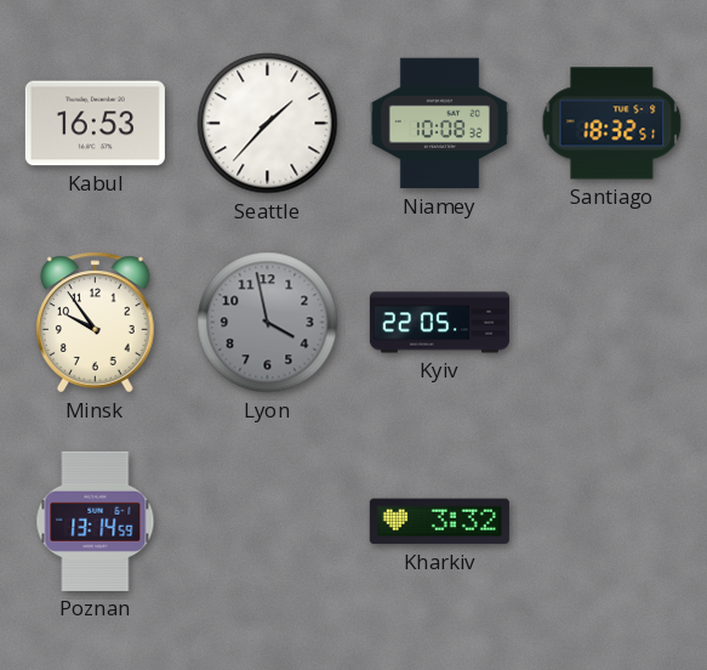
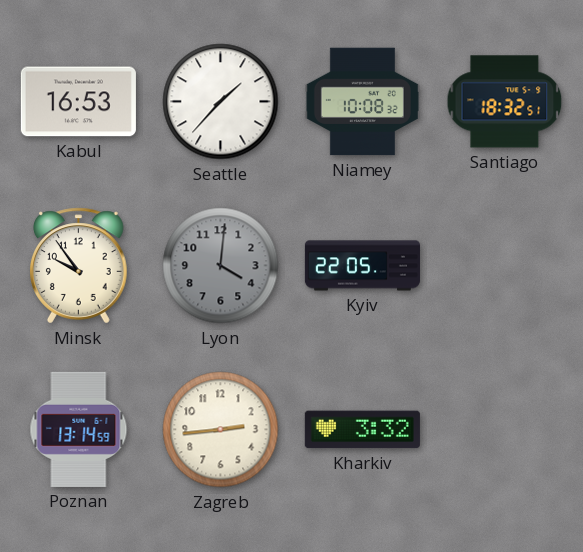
Lyon: 3:58 -> 4:01
Zagreb: none -> 2:44
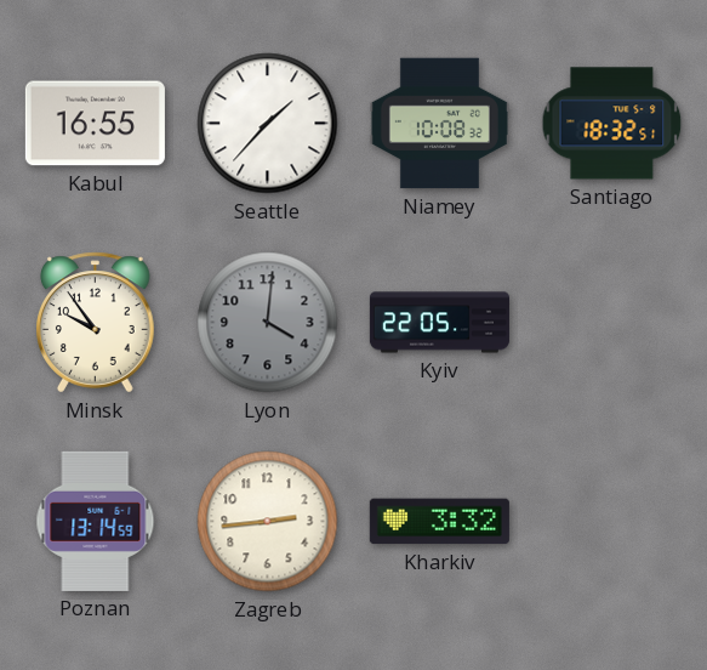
Kabul: 16:53 -> 16:55
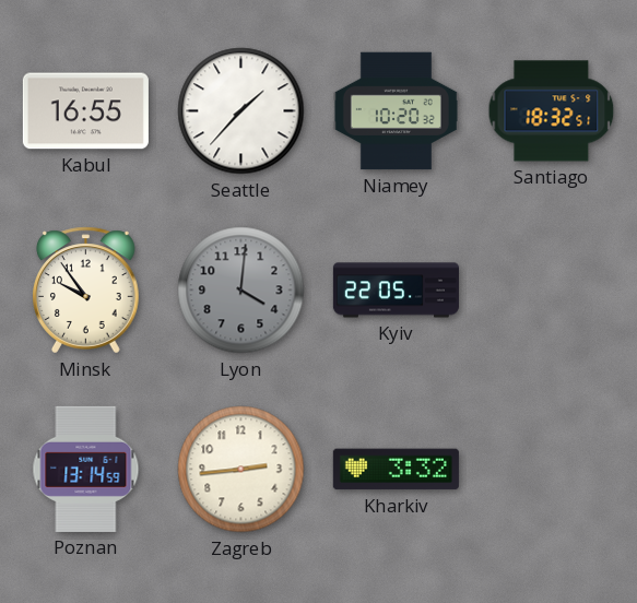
Niamey: 10:08 -> 10:20
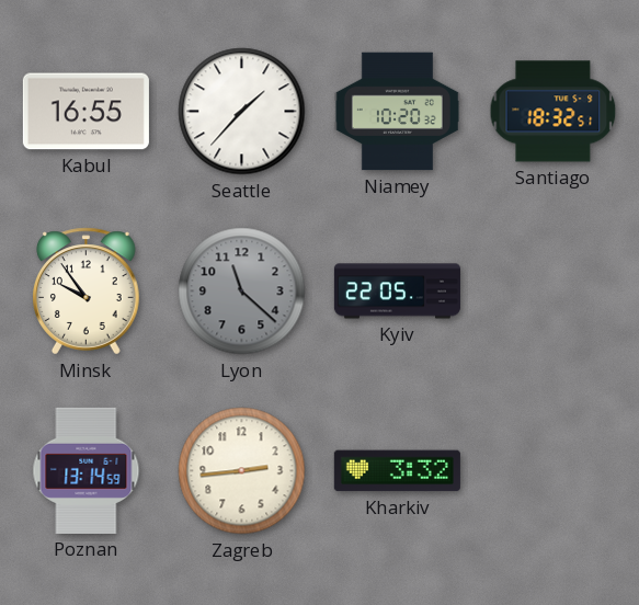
Lyon: 4:01 -> 11:22
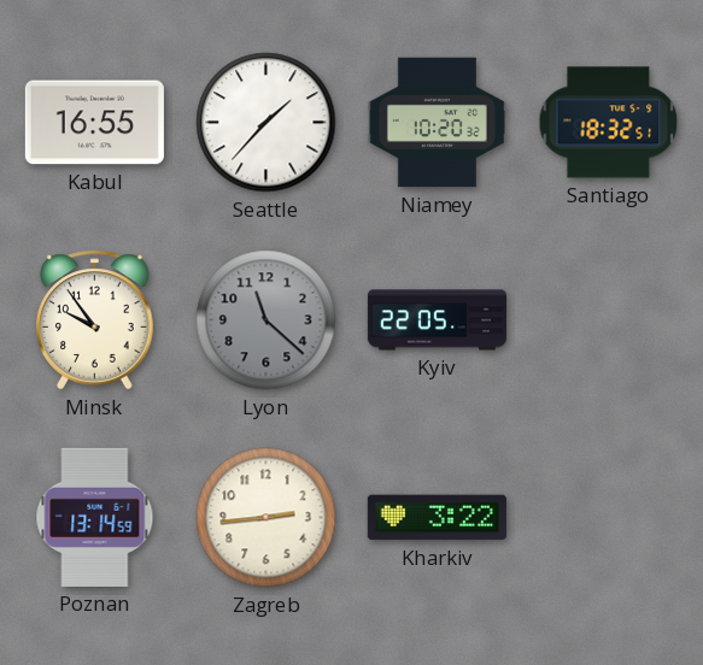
Kharkiv: 3:32 -> 3:22
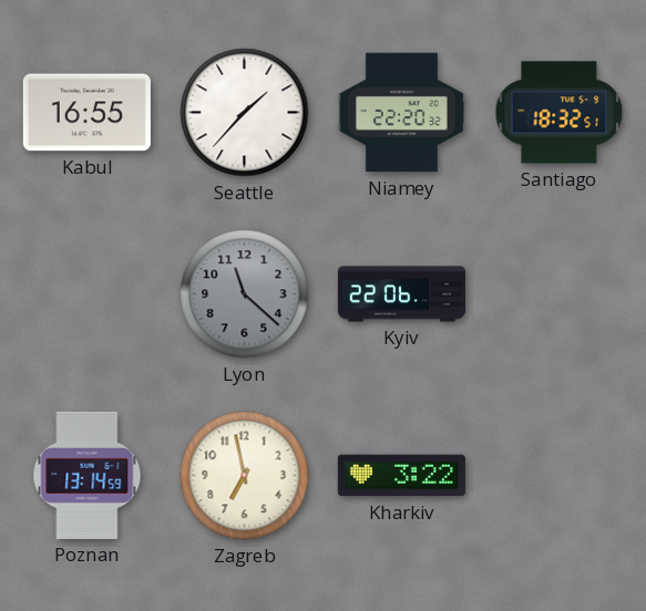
Niamey: 10:20 -> 22:20
Minsk: 9:54 -> none
Kyiv: 22:05 -> 22:06
Zagreb: 2:44 -> 6:58
